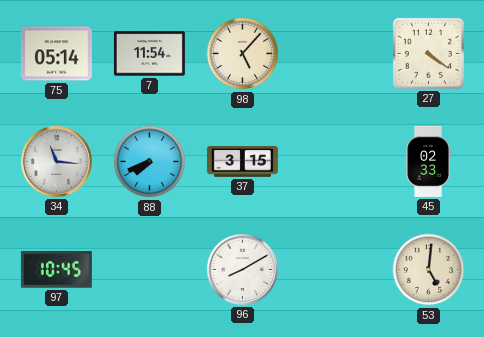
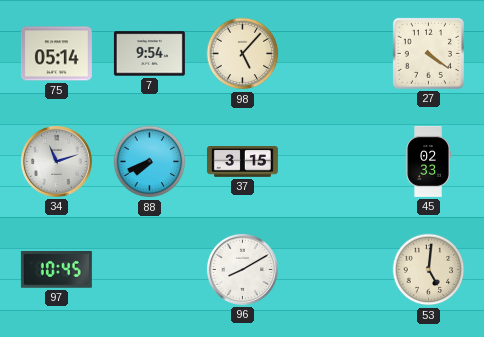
7: 11:54 -> 9:54
34: 11:16 -> 11:12
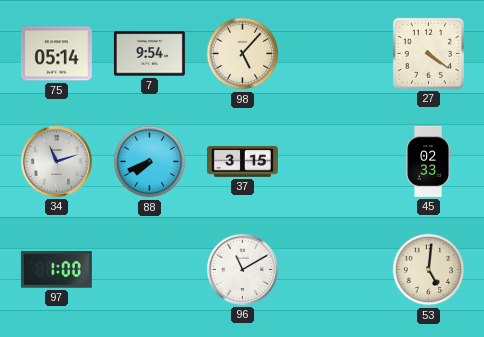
97: 10:45 -> 1:00
96: 8:10 -> 11:10
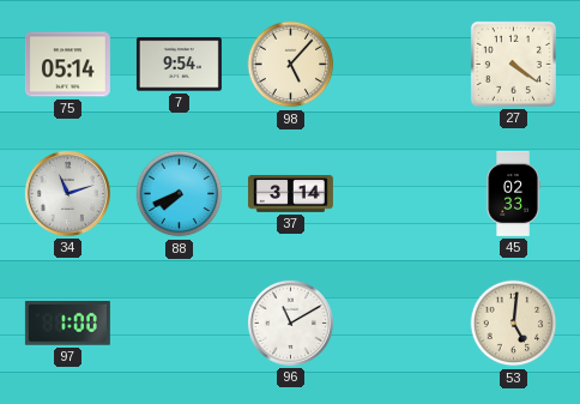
37: 3:15 -> 3:14
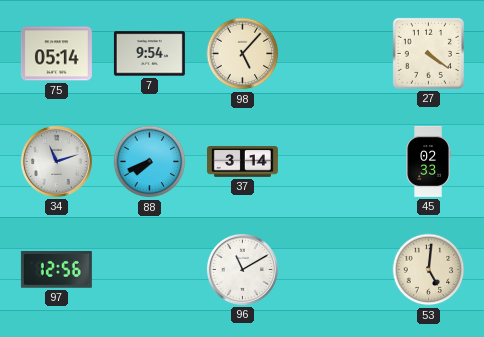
97: 1:00 -> 12:56
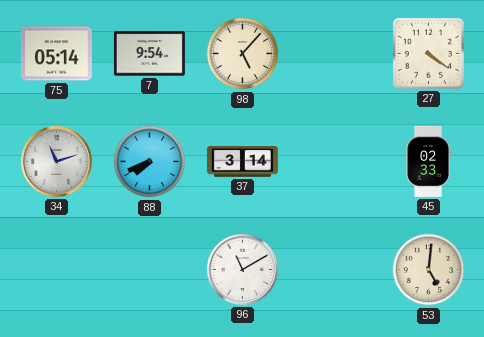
97: 12:56 -> none
